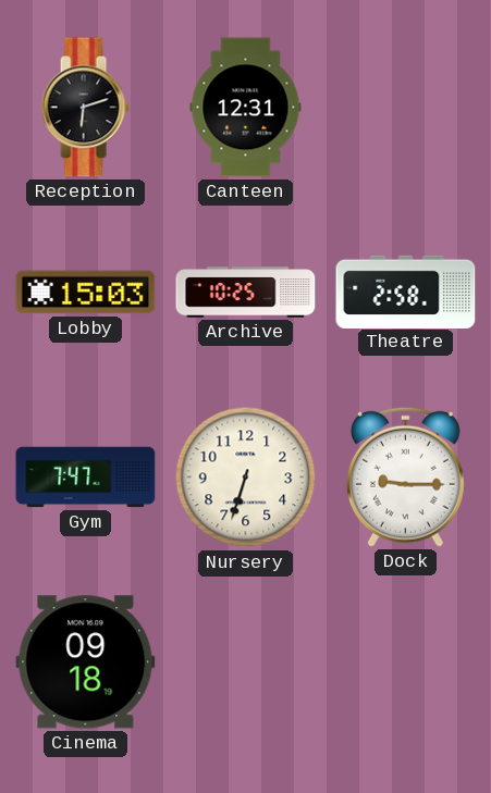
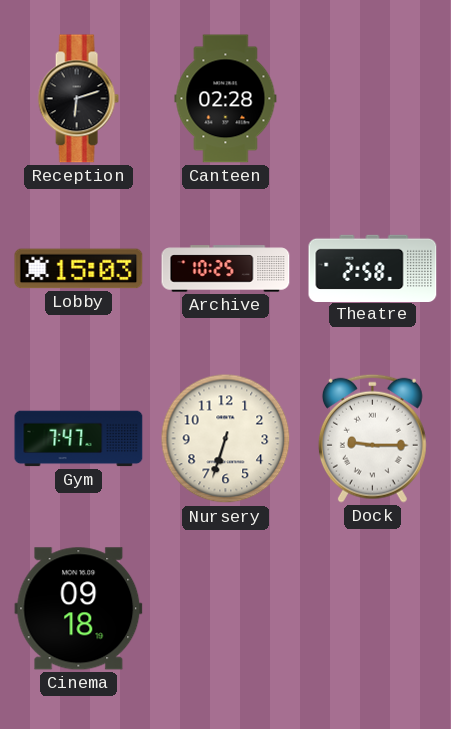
Canteen: 12:31 -> 02:28
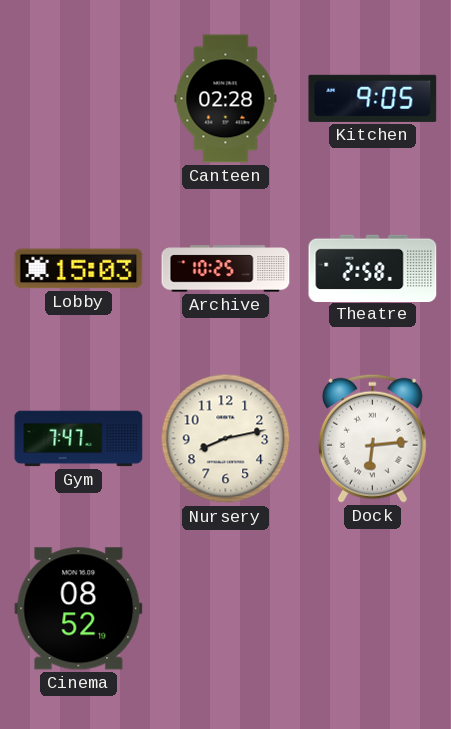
Reception: 6:12 -> none
Kitchen: none -> 9:05
Nursery: 6:33 -> 8:13
Dock: 9:15 -> 6:14
Cinema: 09:18 -> 08:52
